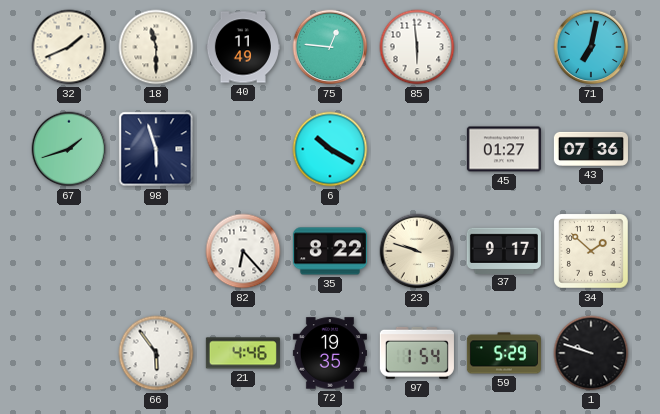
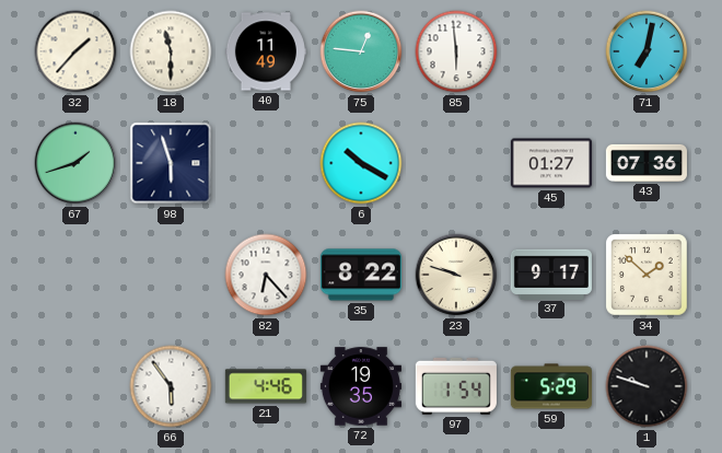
32: 1:41 -> 1:37
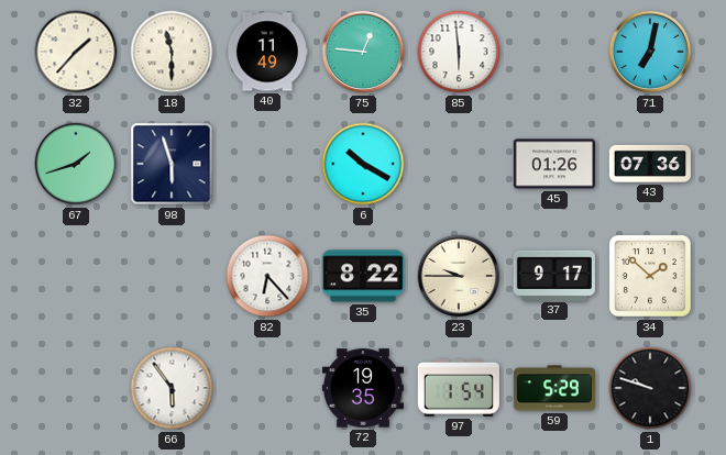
45: 01:27 -> 01:26
23: 9:48 -> 9:45
21: 4:46 -> none
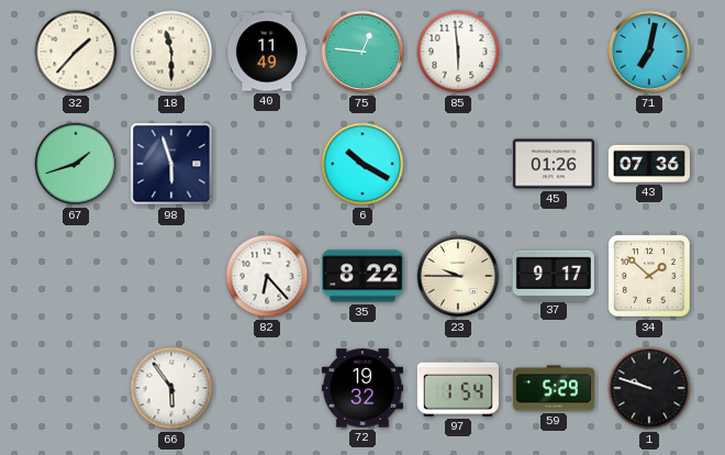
72: 19:35 -> 19:32
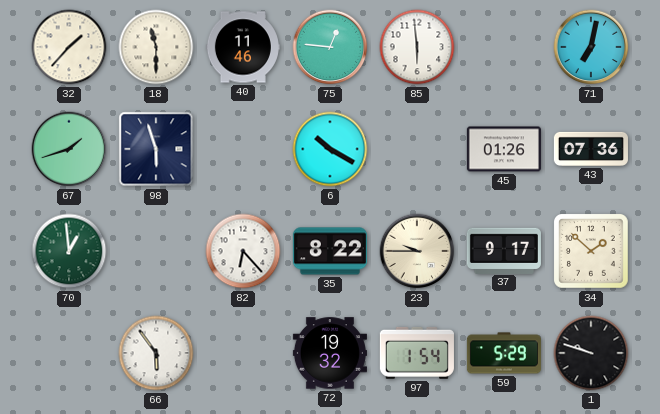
40: 11:49 -> 11:46
70: none -> 12:59
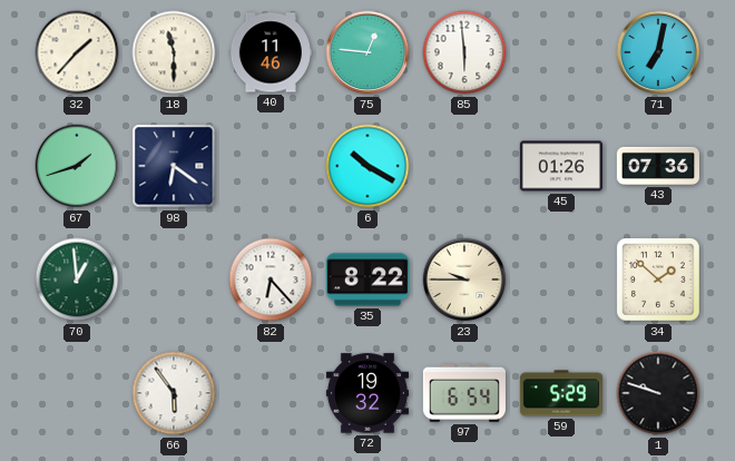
98: 5:57 -> 6:21
37: 9:17 -> none
97: 1:54 -> 6:54
